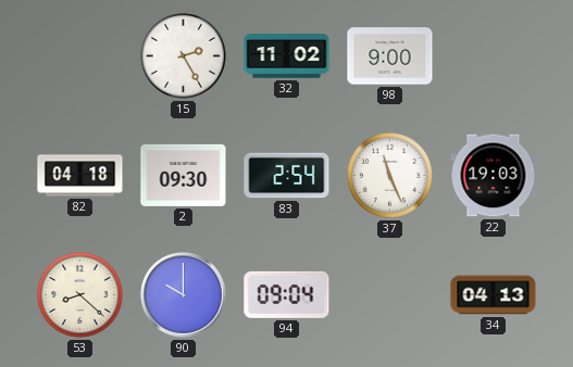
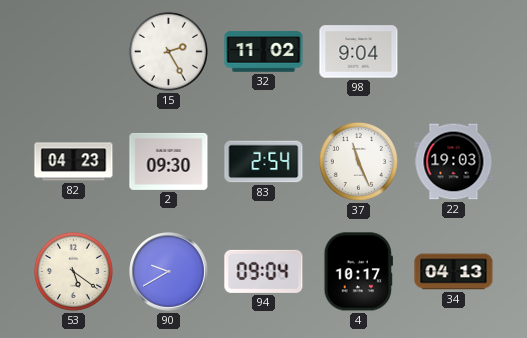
98: 9:00 -> 9:04
82: 04:18 -> 04:23
53: 8:22 -> 5:21
90: 10:00 -> 9:40
4: none -> 10:17
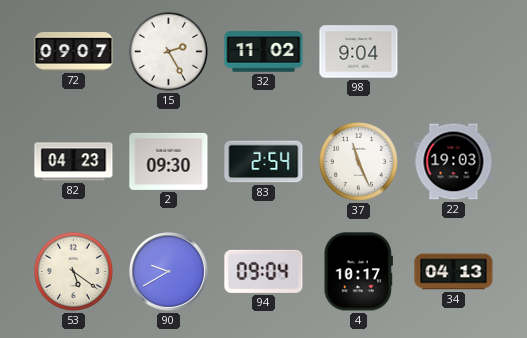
72: none -> 09:07
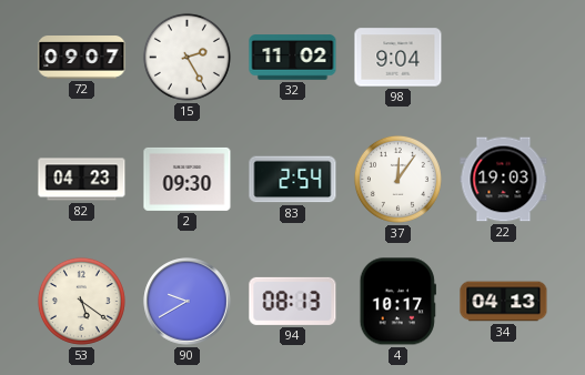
37: 11:26 -> 12:06
94: 09:04 -> 08:13
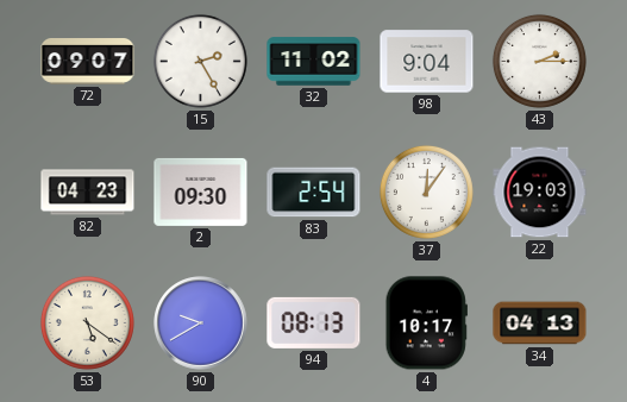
43: none -> 2:15
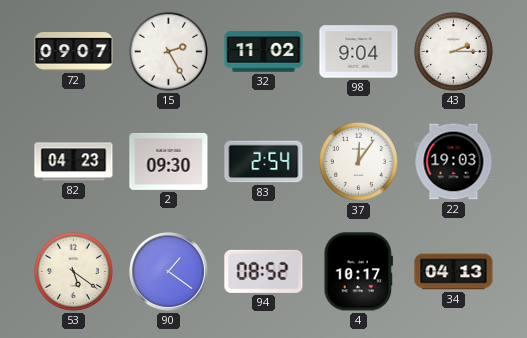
90: 9:40 -> 1:21
94: 08:13 -> 08:52
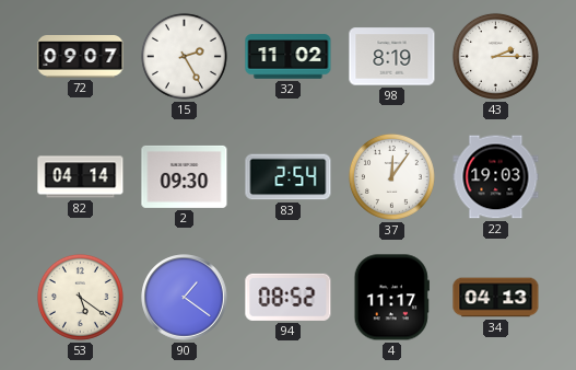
98: 9:04 -> 8:19
82: 04:23 -> 04:14
4: 10:17 -> 11:17
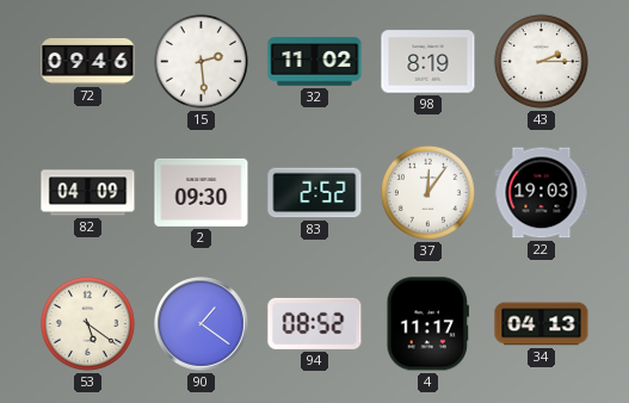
72: 09:07 -> 09:46
15: 2:25 -> 2:29
82: 04:14 -> 04:09
83: 2:54 -> 2:52
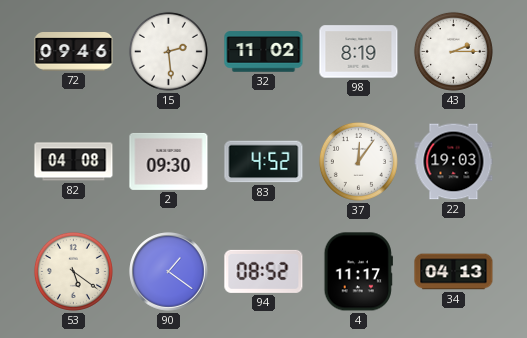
82: 04:09 -> 04:08
83: 2:52 -> 4:52
